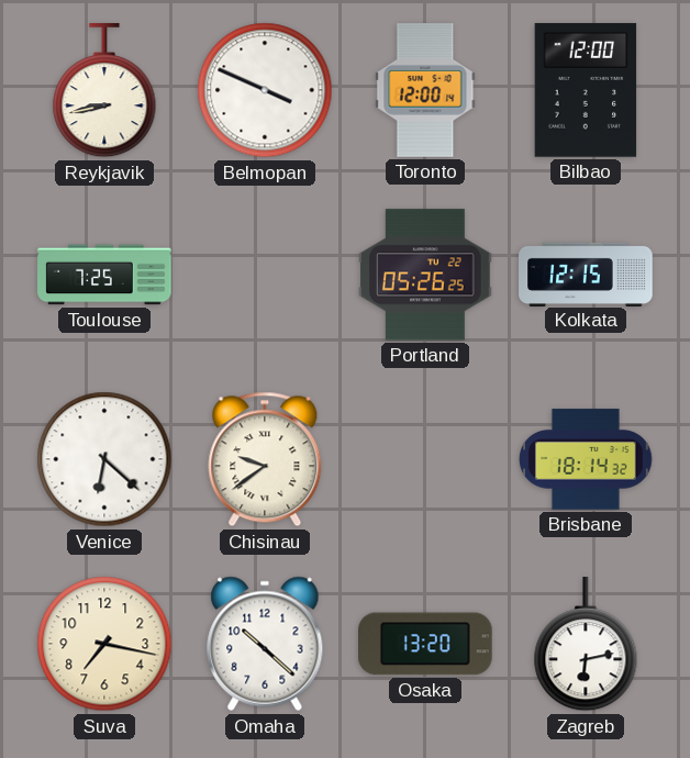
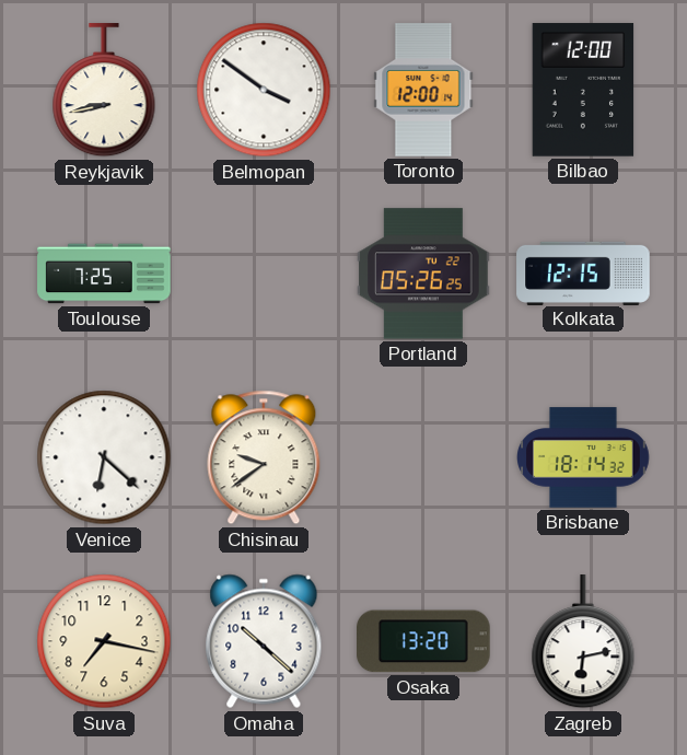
Belmopan: 3:49 -> 3:51
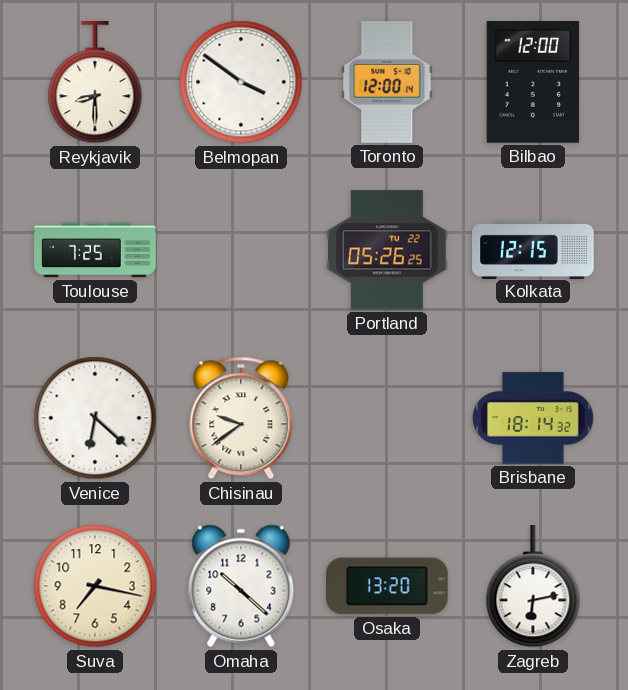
Reykjavik: 8:43 -> 8:30
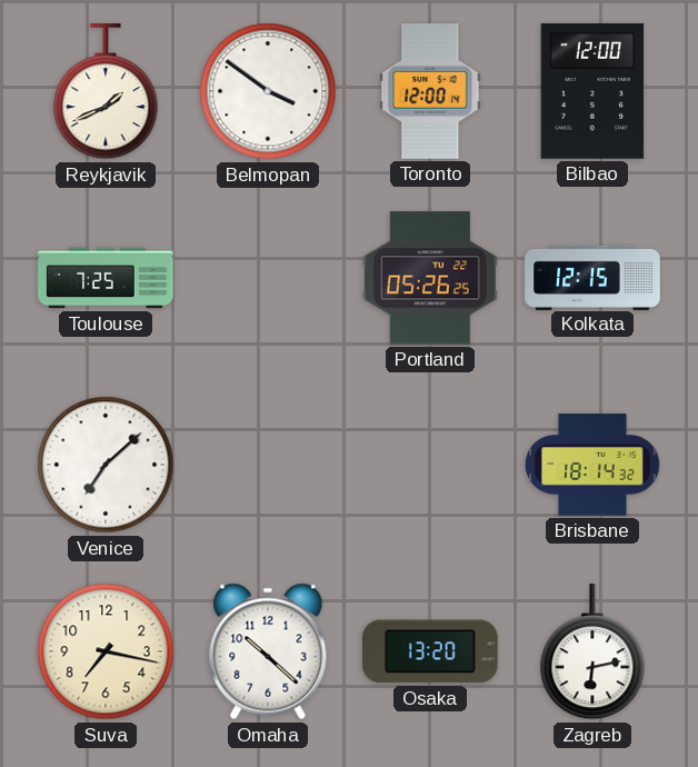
Reykjavik: 8:30 -> 1:41
Venice: 6:22 -> 7:08
Chisinau: 9:39 -> none
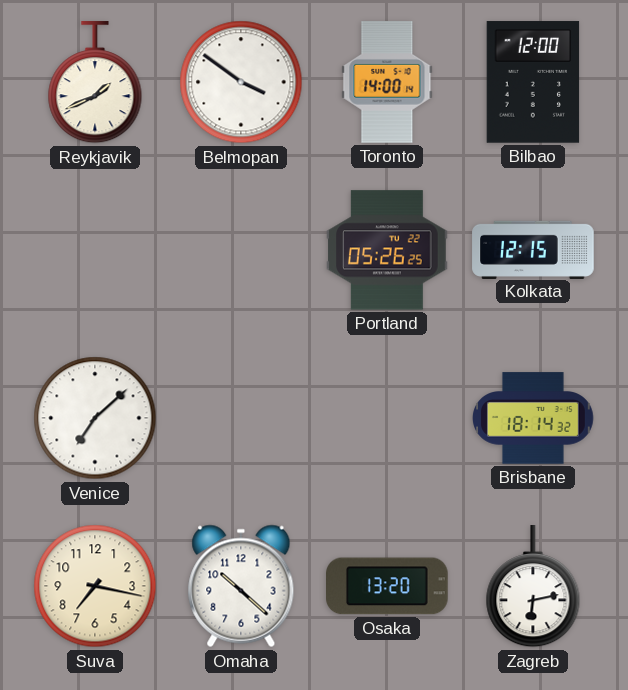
Toronto: 12:00 -> 14:00
Toulouse: 7:25 -> none
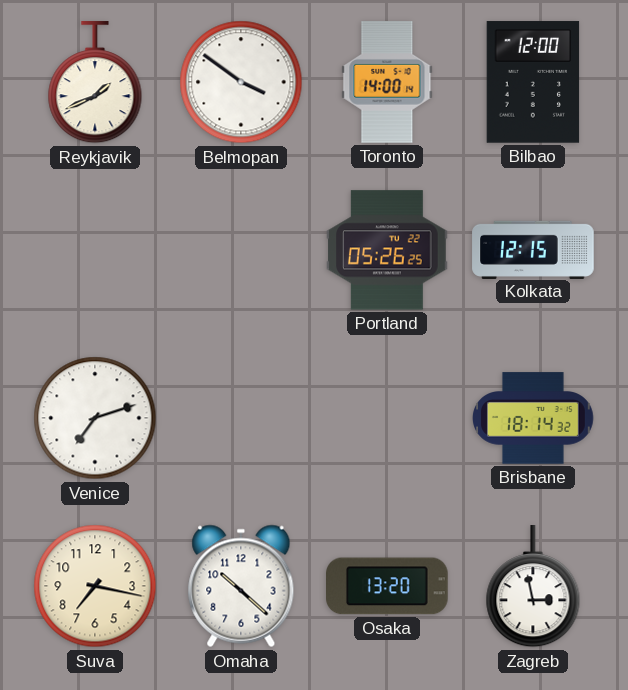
Venice: 7:08 -> 7:12
Zagreb: 6:13 -> 2:58
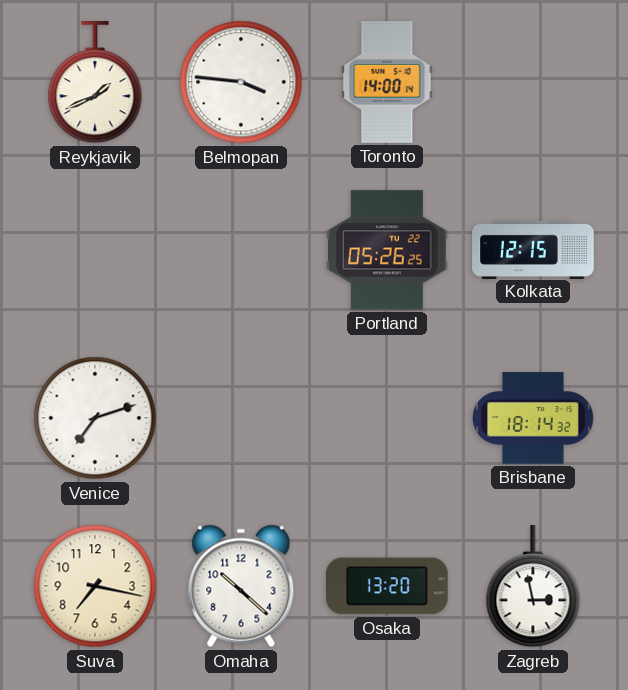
Belmopan: 3:51 -> 3:46
Bilbao: 12:00 -> none
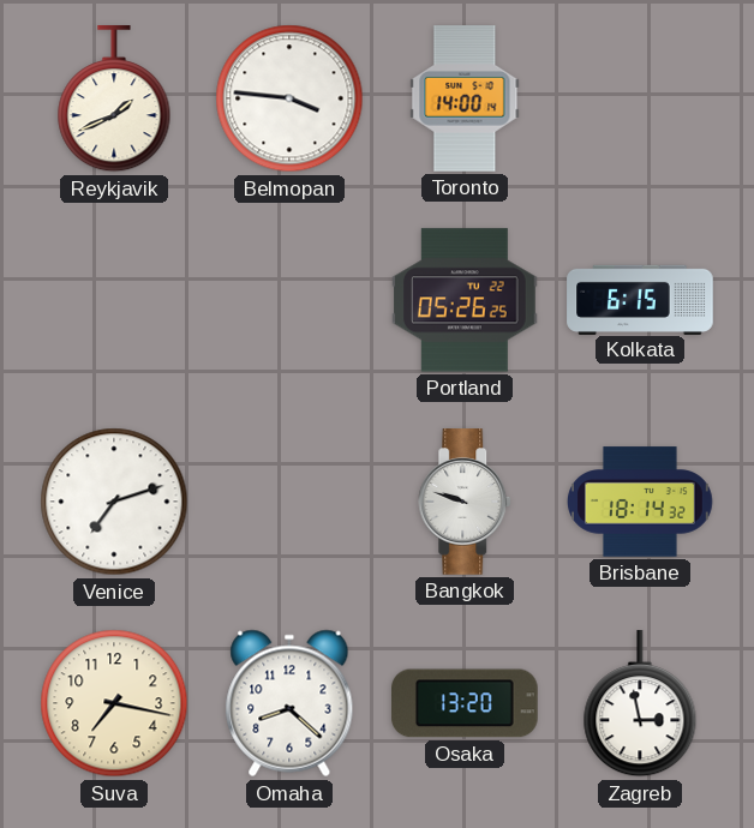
Kolkata: 12:15 -> 6:15
Bangkok: none -> 9:48
Omaha: 10:22 -> 8:22
